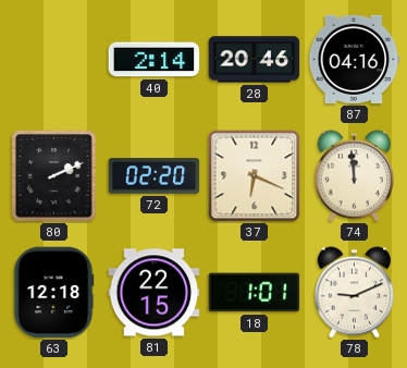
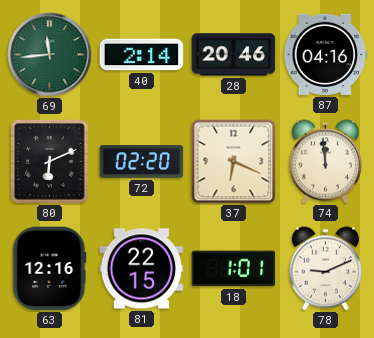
69: none -> 11:44
80: 2:11 -> 6:11
63: 12:18 -> 12:16
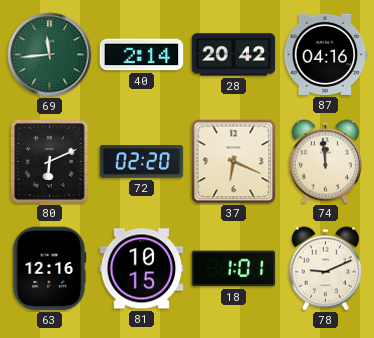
28: 20:46 -> 20:42
81: 22:15 -> 10:15
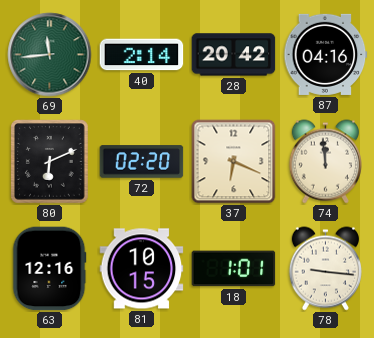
78: 9:11 -> 9:16
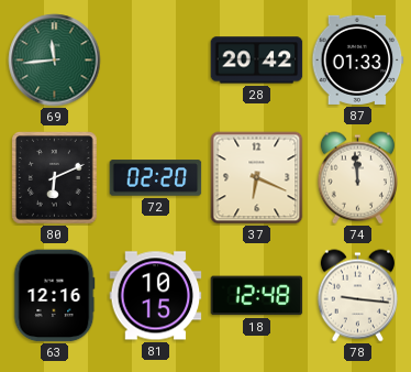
40: 2:14 -> none
87: 04:16 -> 01:33
18: 1:01 -> 12:48
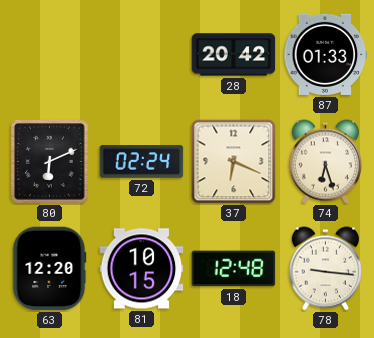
69: 11:44 -> none
72: 02:20 -> 02:24
74: 11:59 -> 6:27
63: 12:16 -> 12:20
